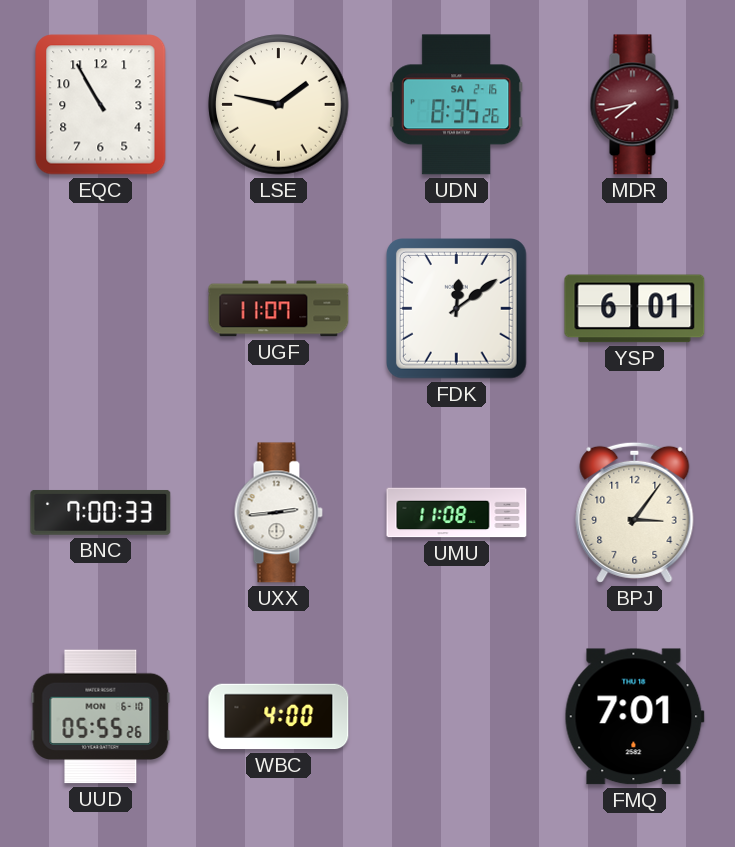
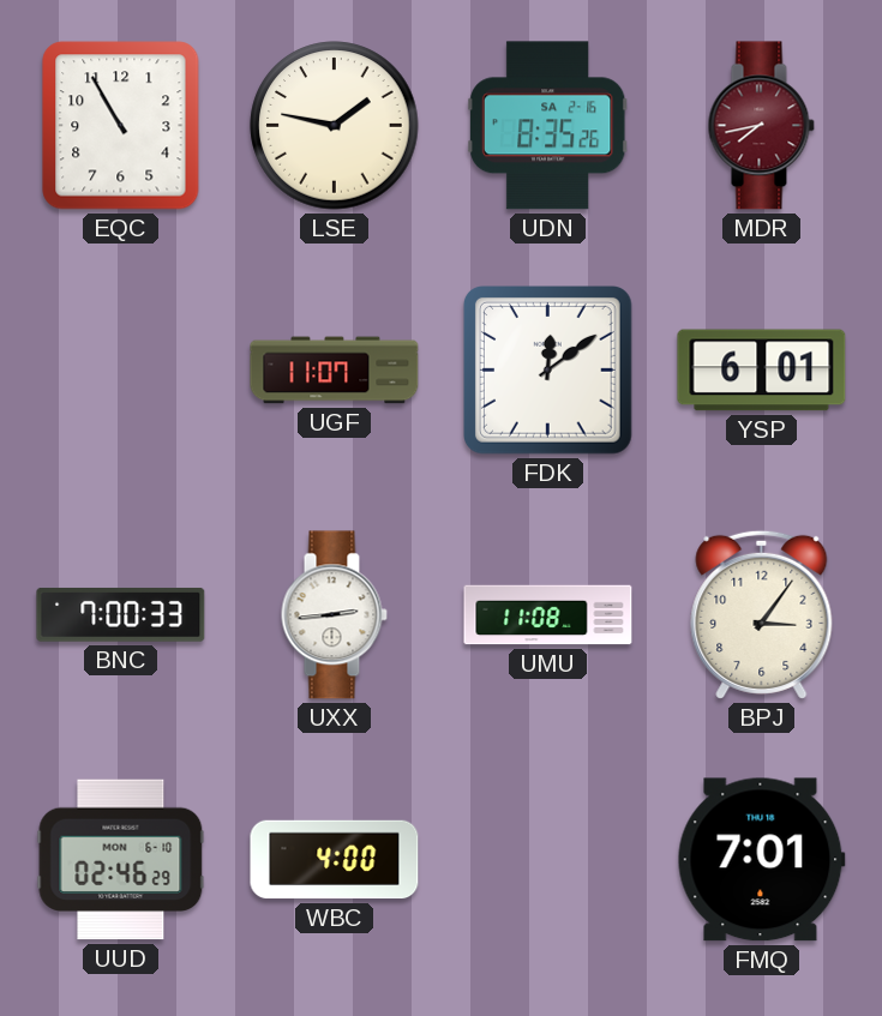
UUD: 05:55 -> 02:46
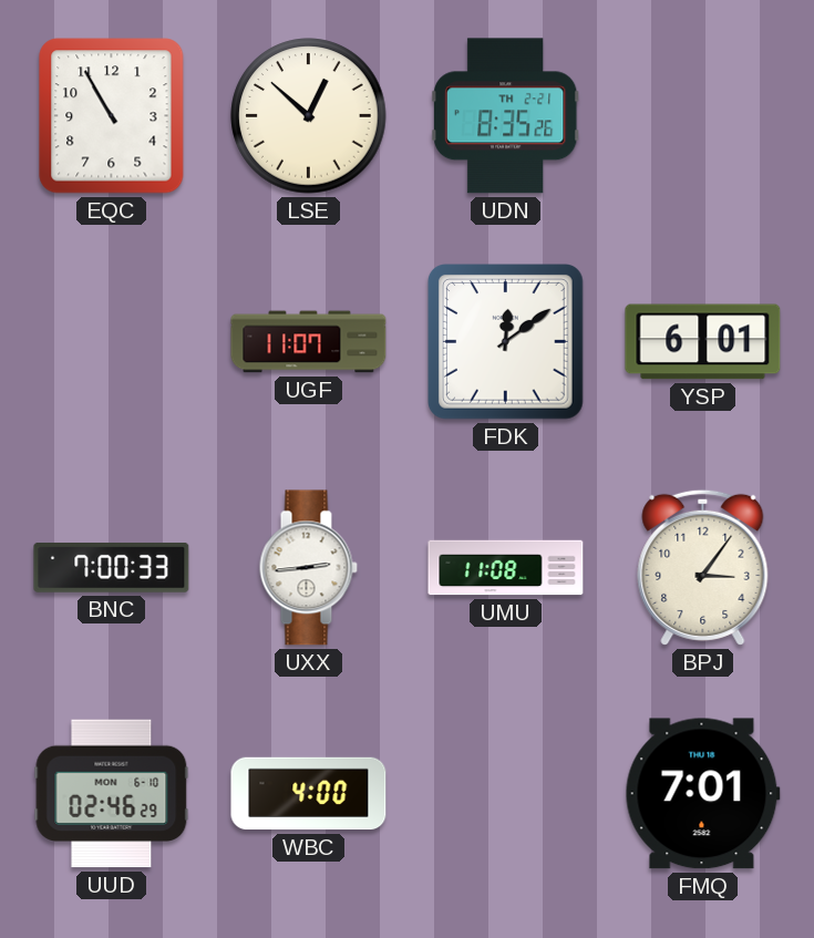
LSE: 1:47 -> 12:52
UDN date: SA 2-16 -> TH 2-21
MDR: 7:43 -> none
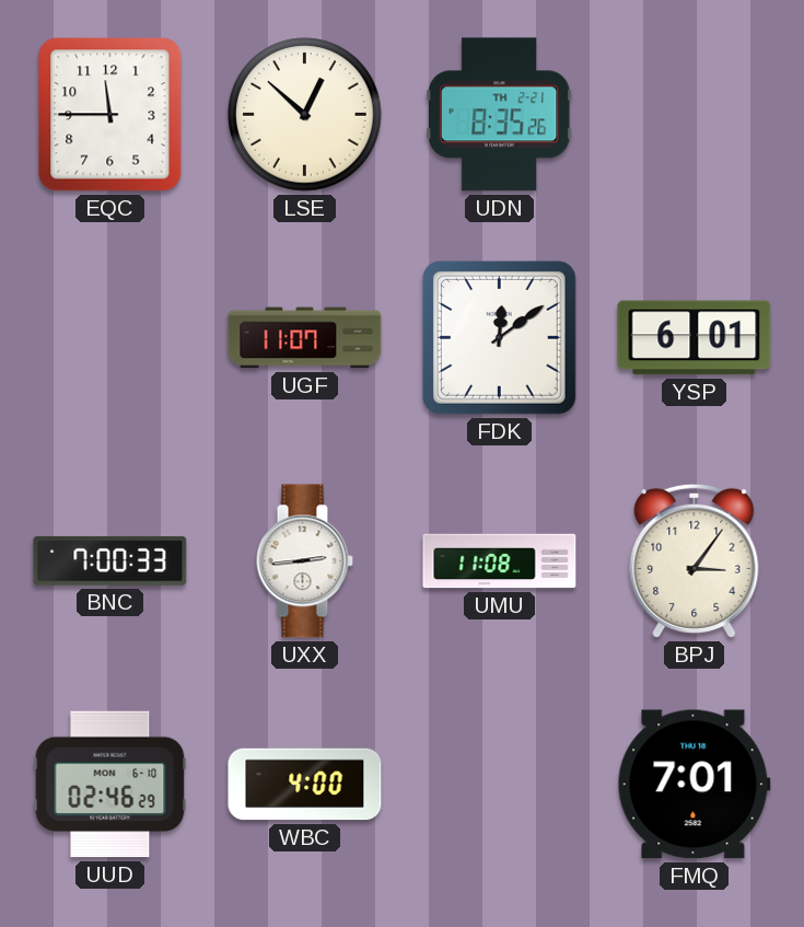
EQC: 10:55 -> 11:45
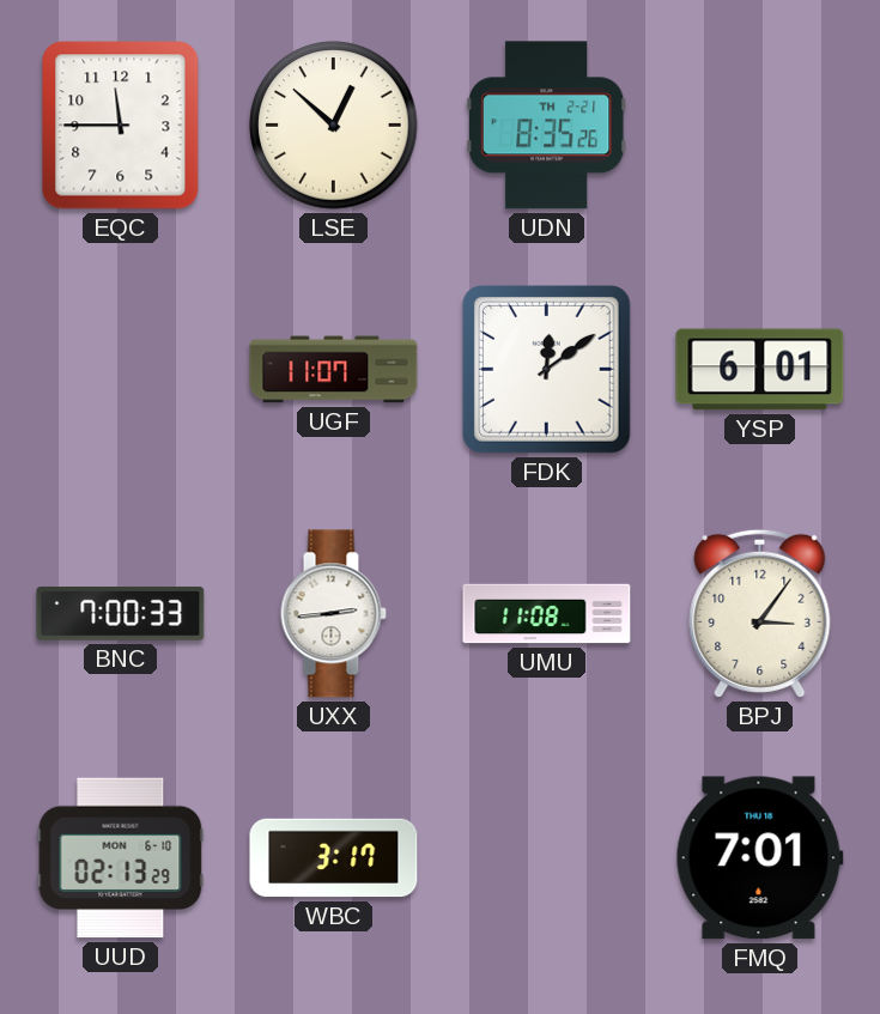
UUD: 02:46 -> 02:13
WBC: 4:00 -> 3:17
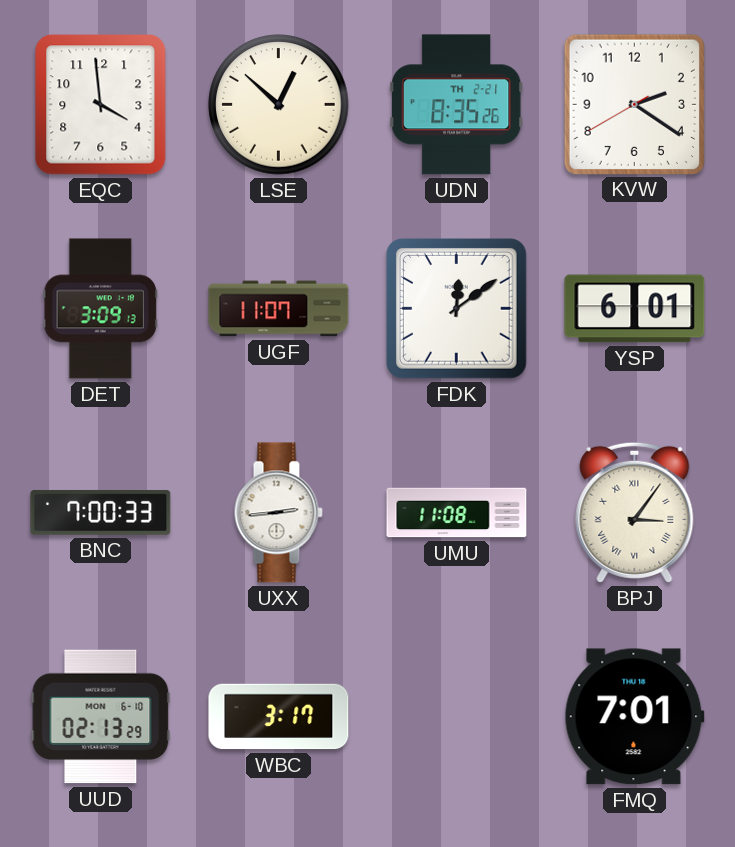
EQC: 11:45 -> 3:59
KVW: none -> 2:20
DET: none -> 3:09
BPJ numerals: Arabic -> Roman
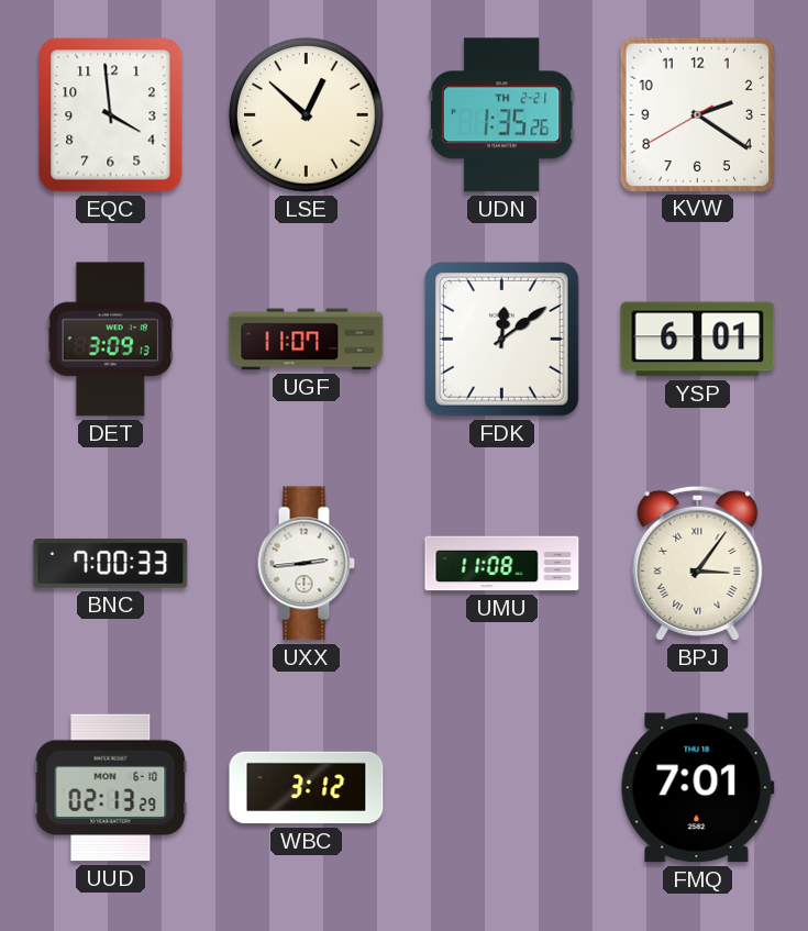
UDN: 8:35 -> 1:35
WBC: 3:17 -> 3:12
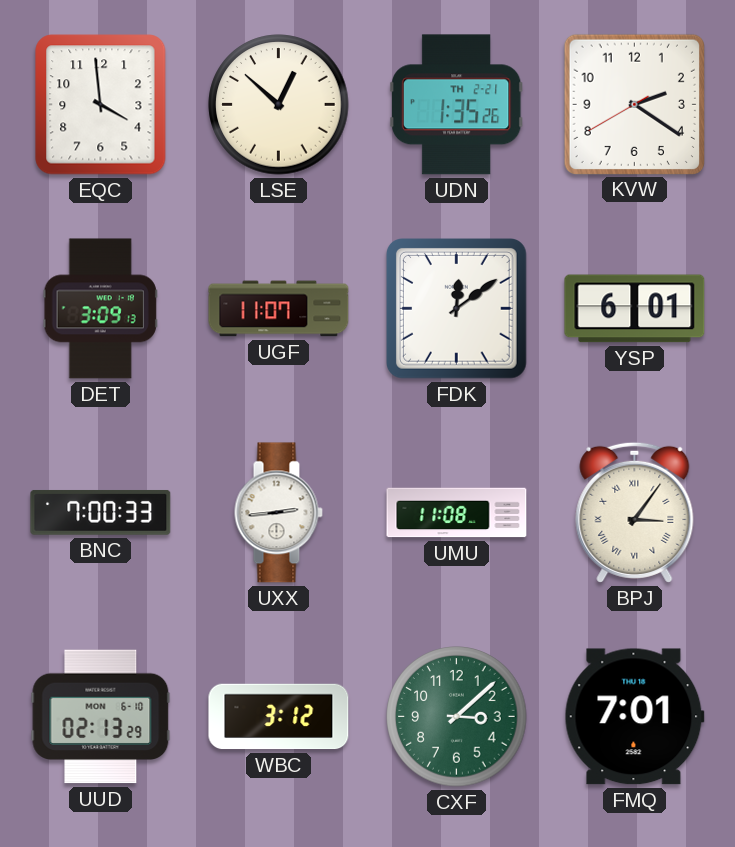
CXF: none -> 3:08
